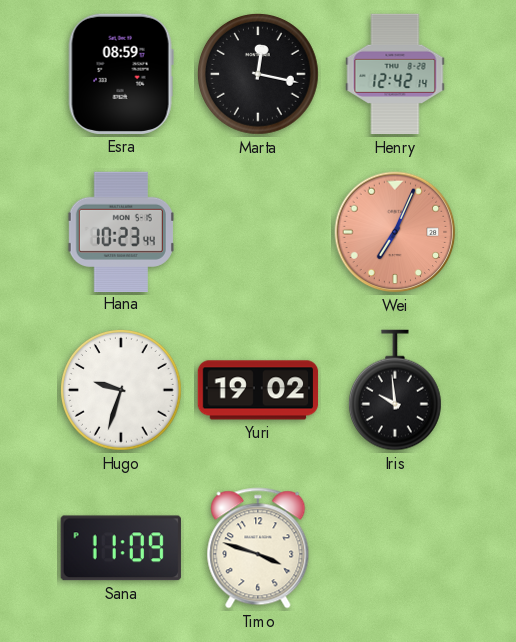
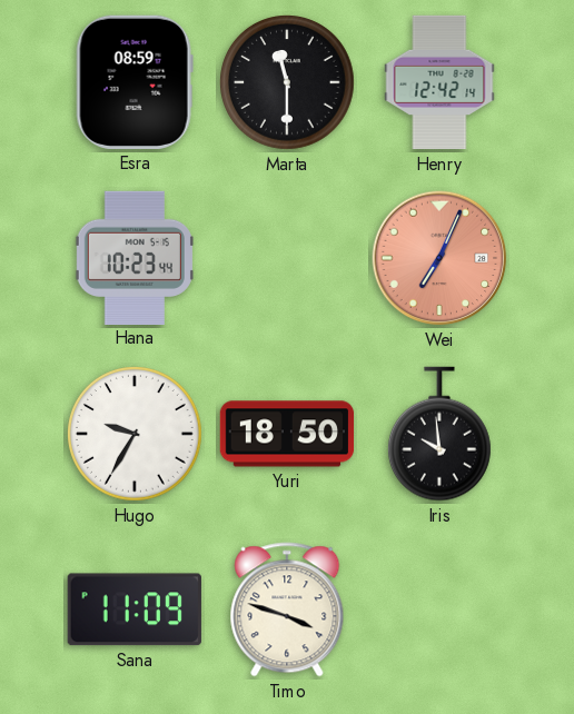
Marta: 12:17 -> 11:30
Hugo: 9:33 -> 9:35
Yuri: 19:02 -> 18:50
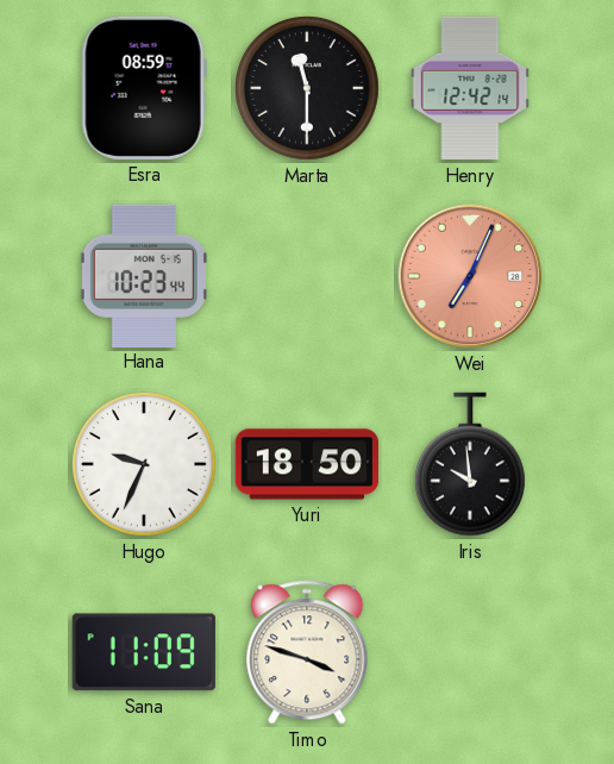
Hugo: 9:35 -> 9:34
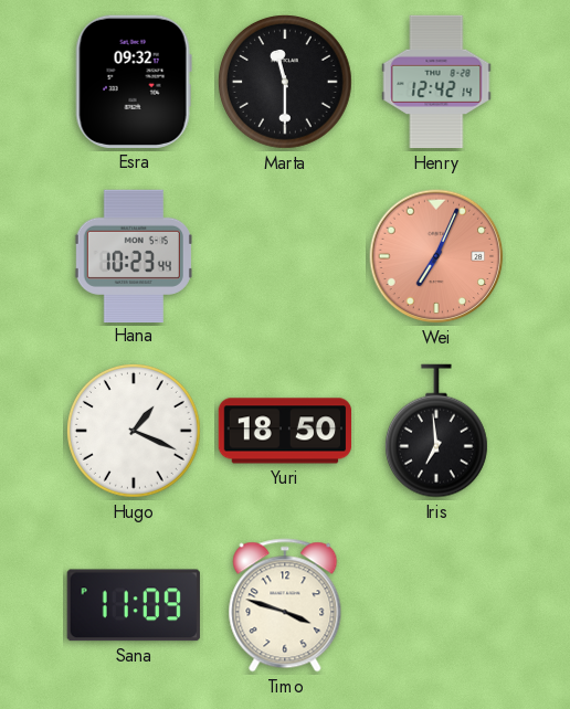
Esra: 08:59 -> 09:32
Hugo: 9:34 -> 1:19
Iris: 9:59 -> 6:59
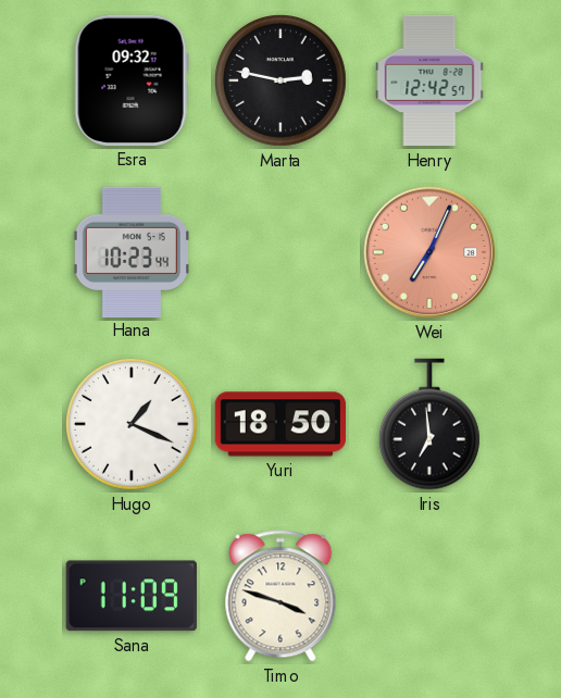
Marta: 11:30 -> 2:47
Henry: 12:42:14 -> 12:42:57
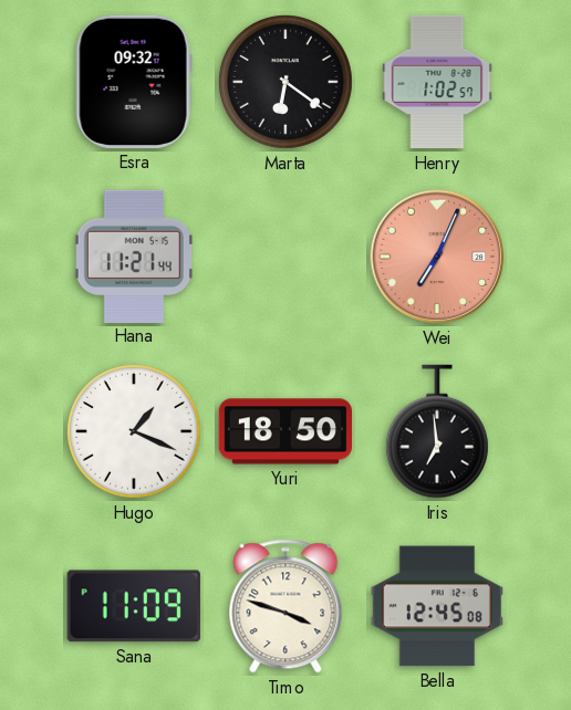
Marta: 2:47 -> 6:21
Henry: 12:42 -> 1:02
Hana: 10:23 -> 11:21
Bella: none -> 12:45
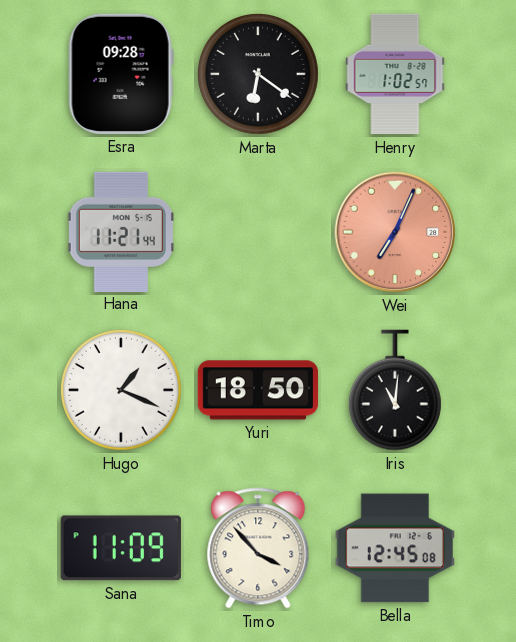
Esra: 09:32 -> 09:28
Iris: 6:59 -> 11:01
Timo: 3:48 -> 3:53
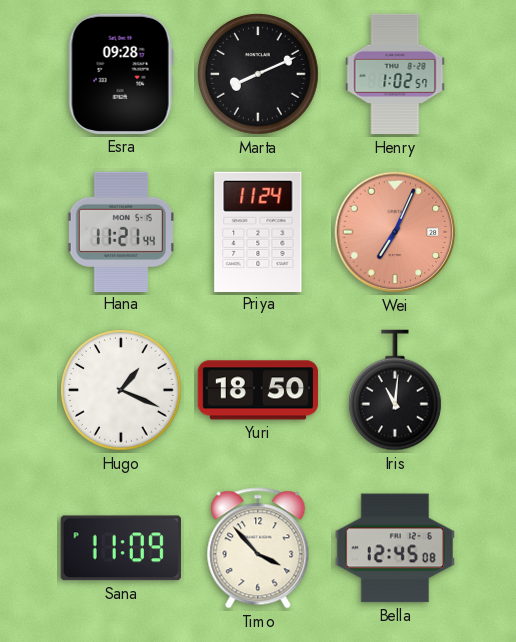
Marta: 6:21 -> 8:11
Priya: none -> 11:24
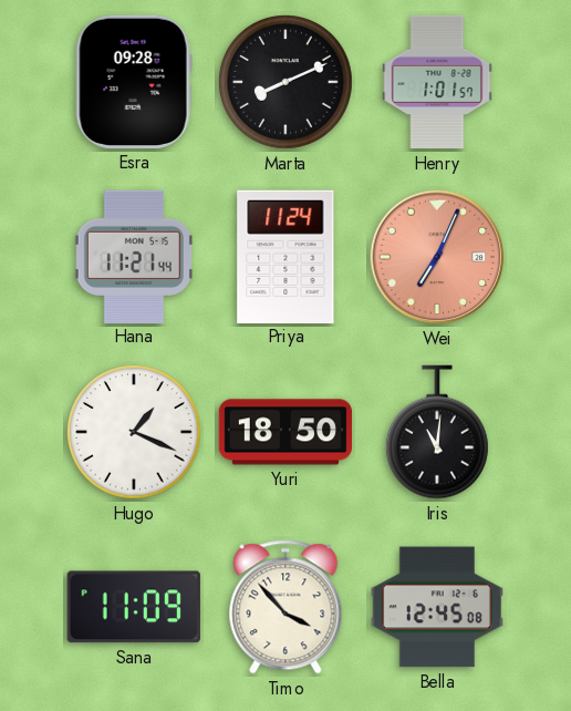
Henry: 1:02 -> 1:01
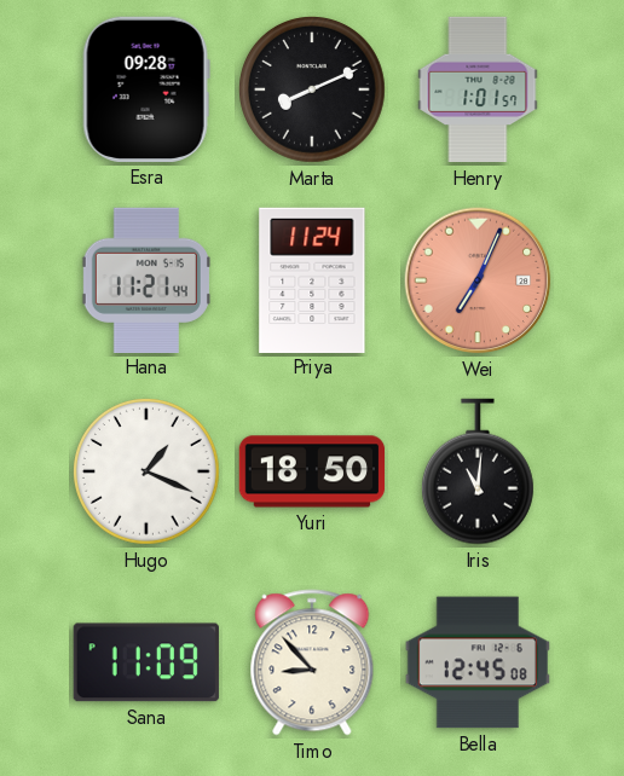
Timo: 3:53 -> 8:53
